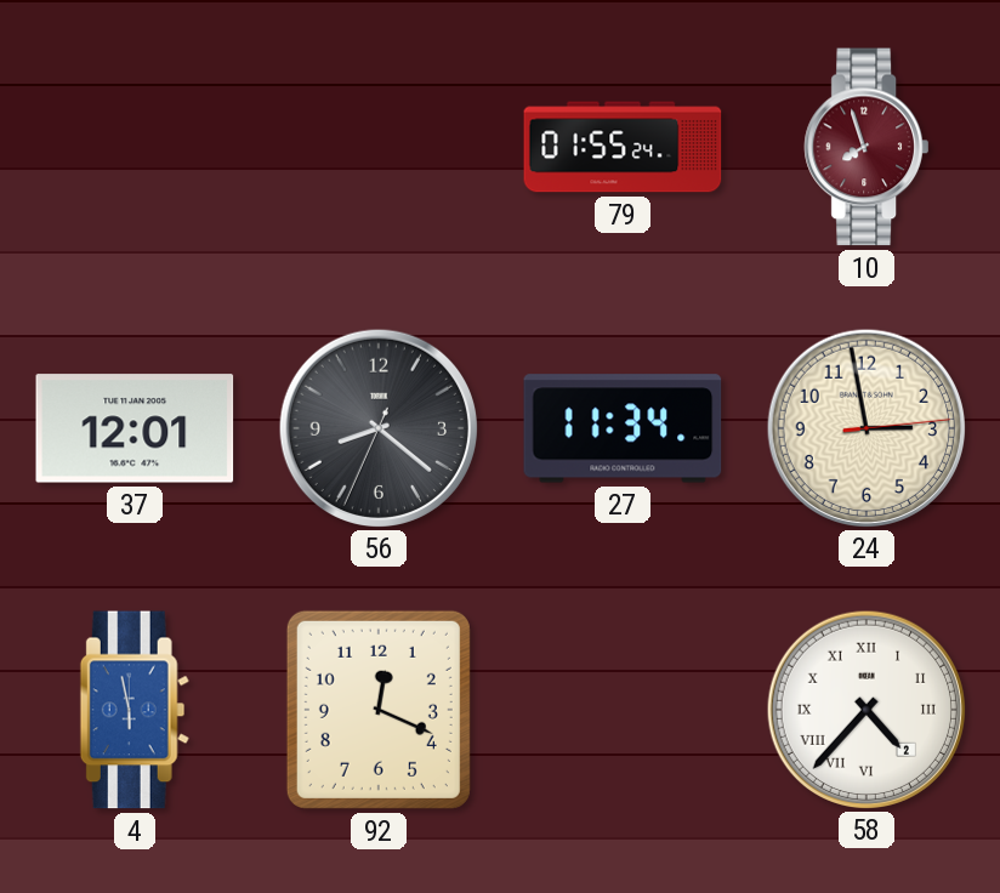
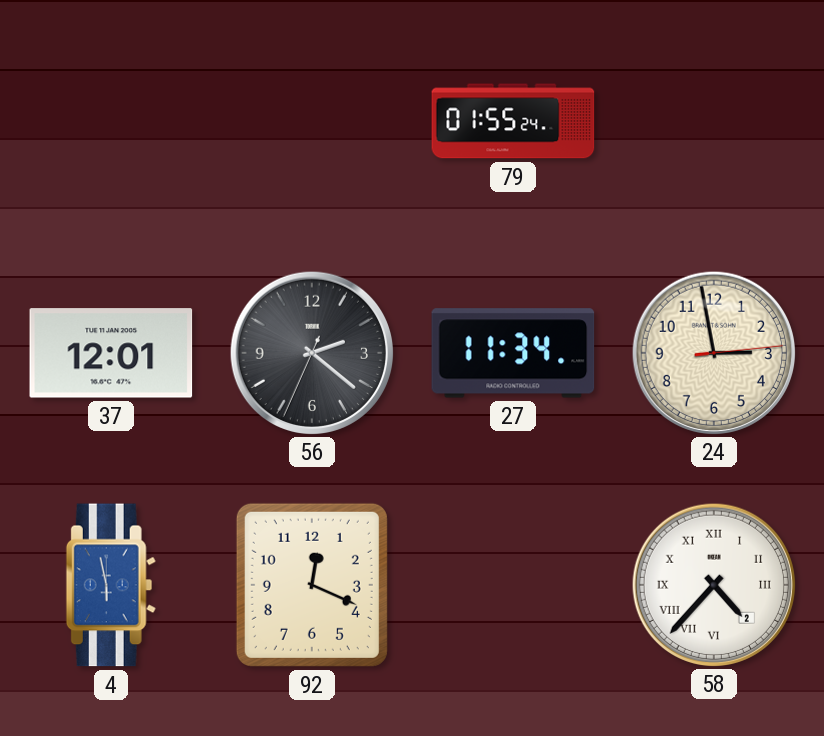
10: 7:57 -> none
56: 8:21 -> 2:21
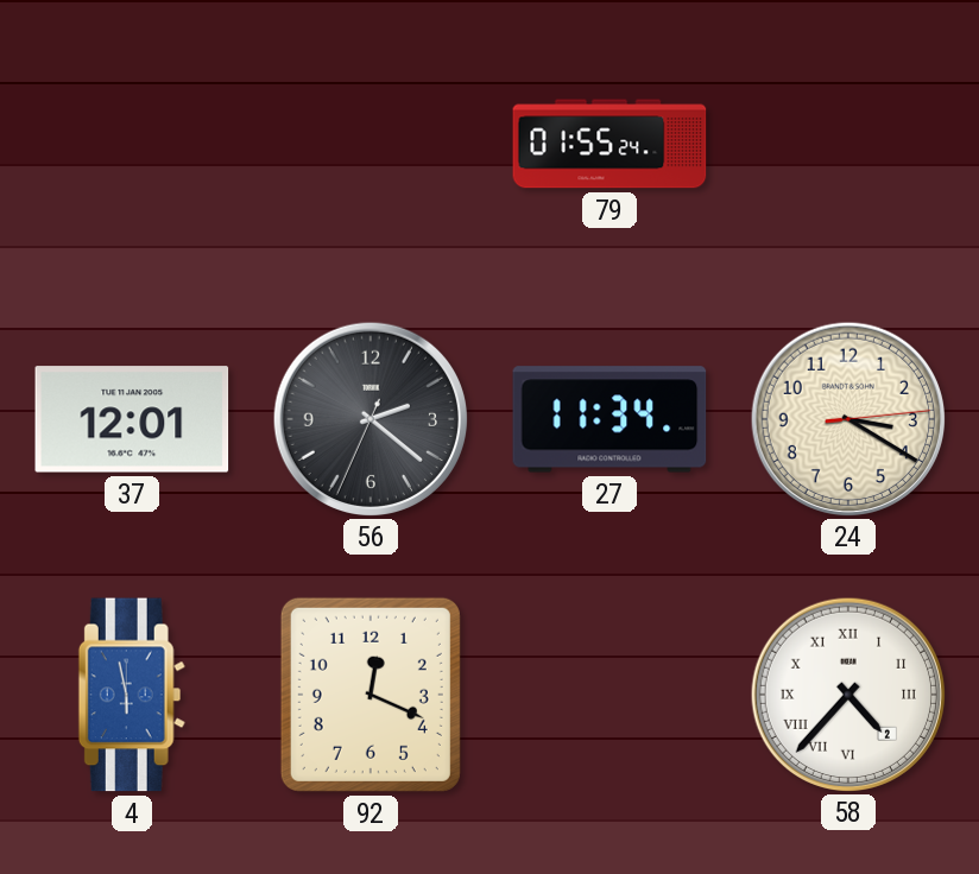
24: 2:58 -> 3:20
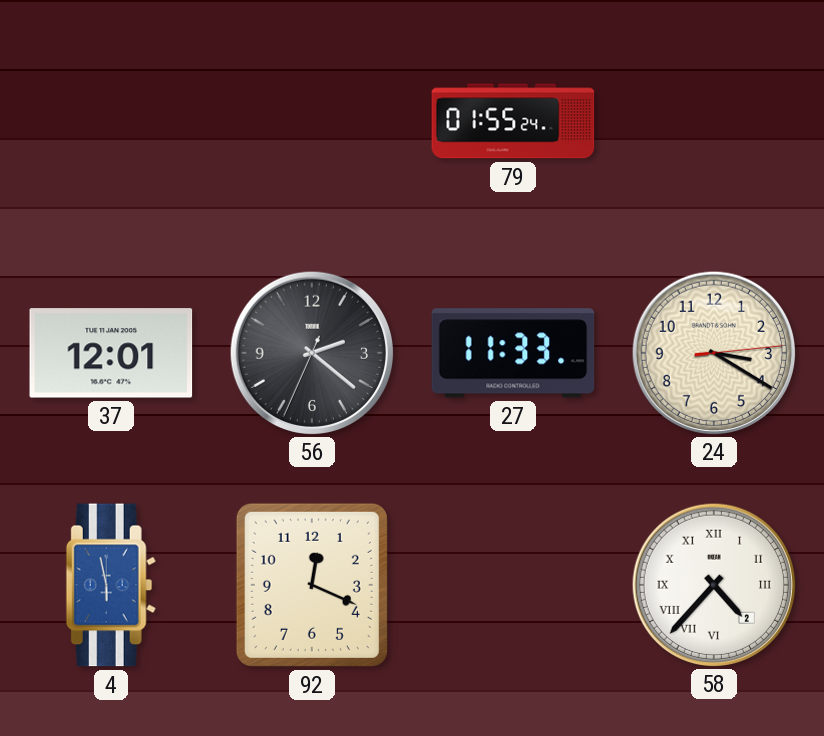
27: 11:34 -> 11:33
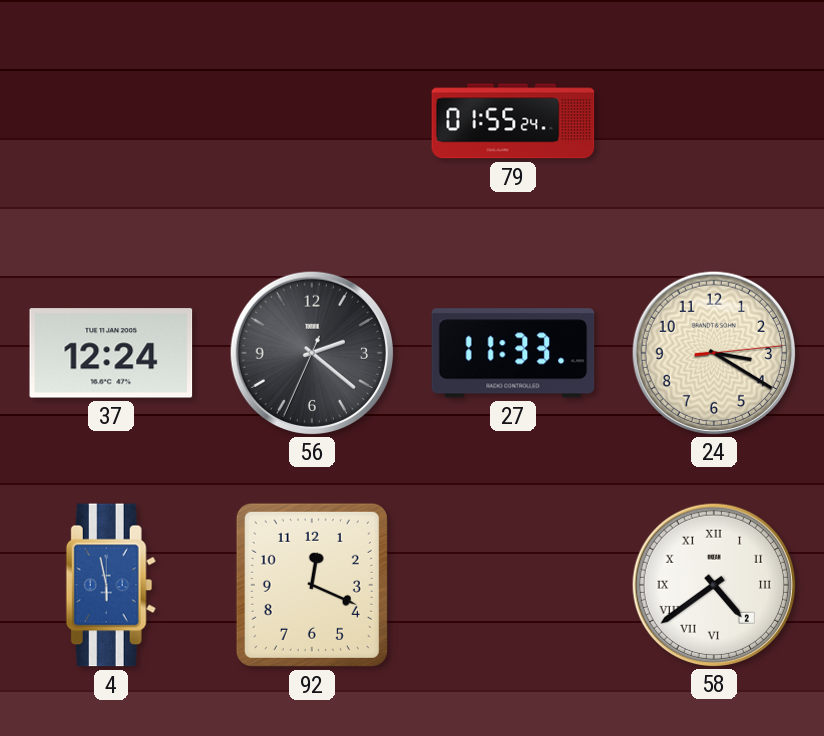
37: 12:01 -> 12:24
58: 4:37 -> 4:39
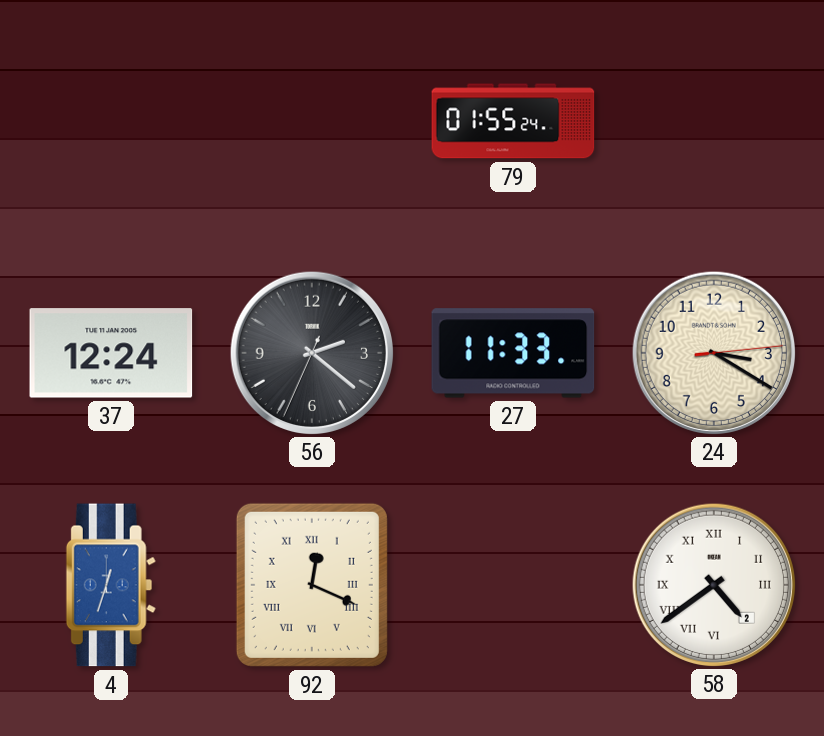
4: 5:58 -> 12:33
92 numerals: Arabic -> Roman
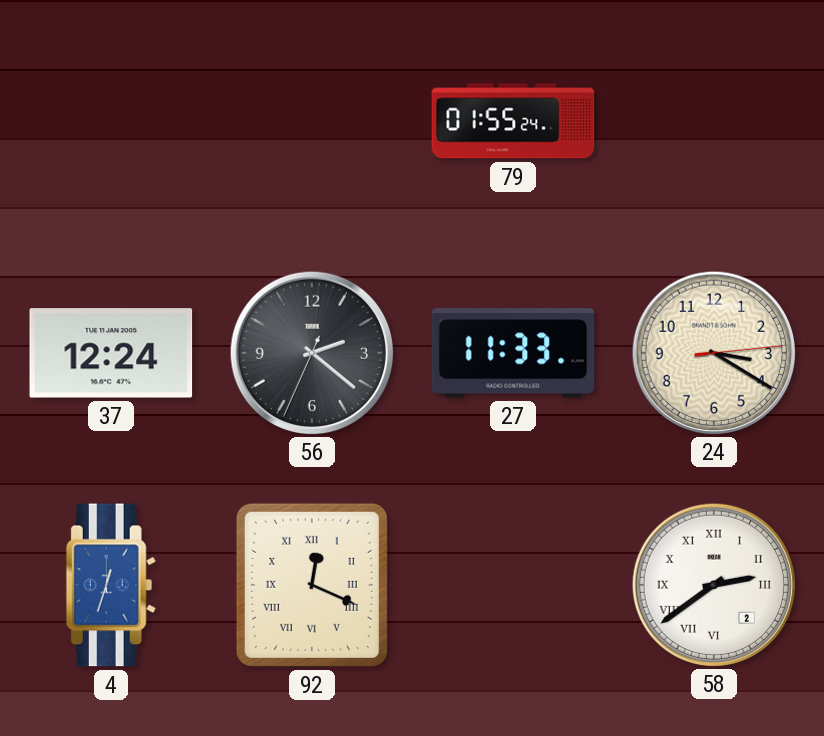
58: 4:39 -> 2:39
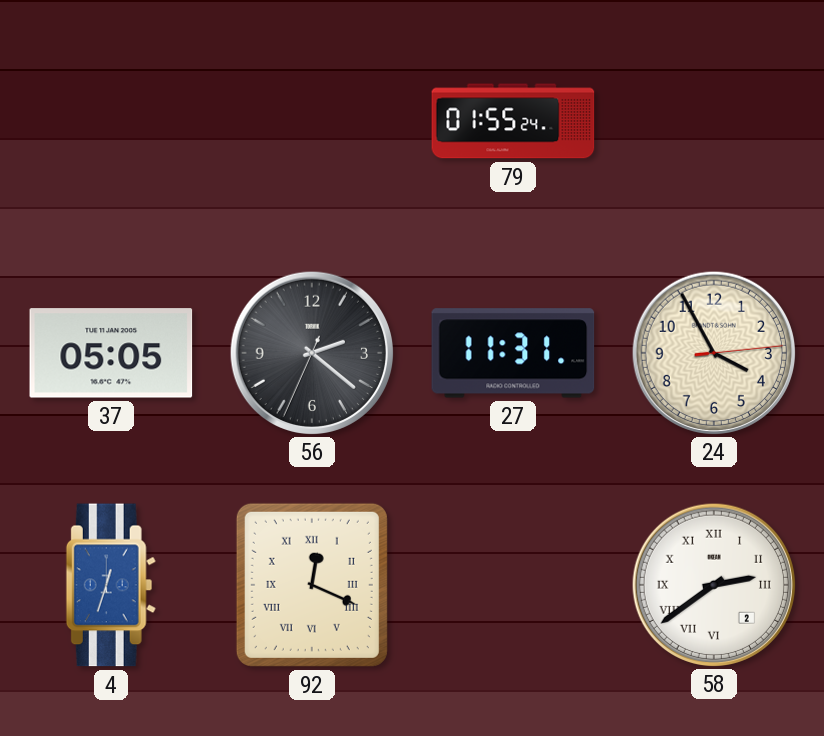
37: 12:24 -> 05:05
27: 11:33 -> 11:31
24: 3:20 -> 3:55
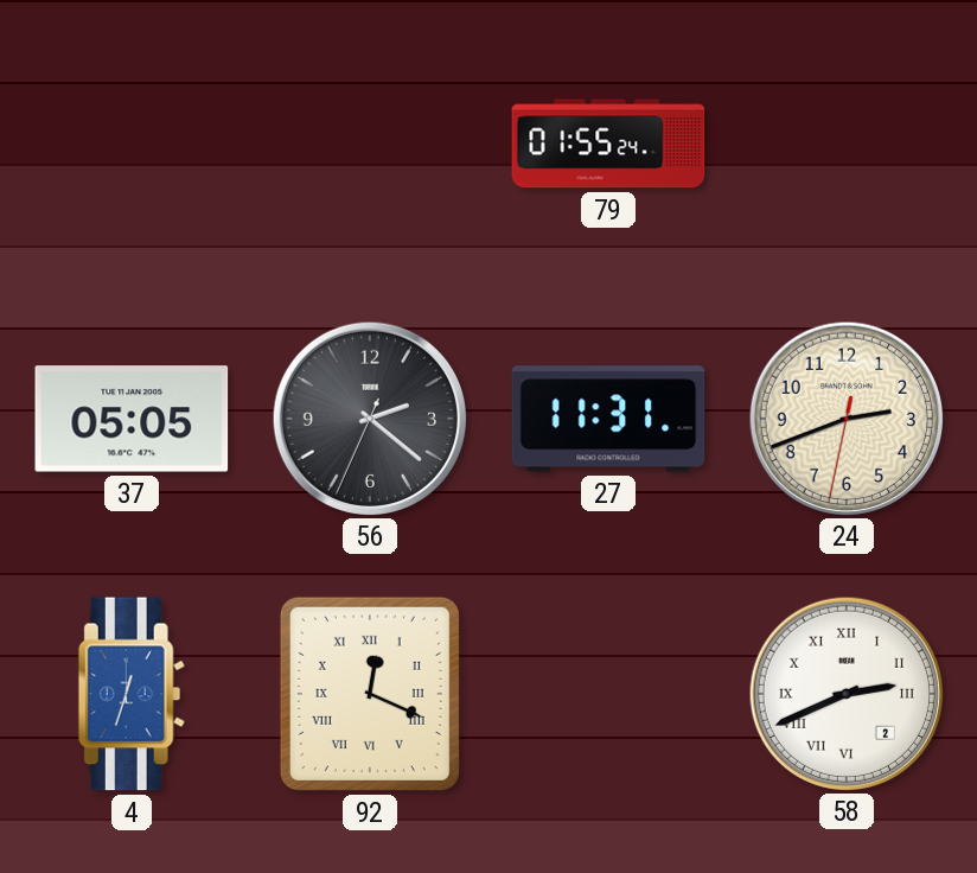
24: 3:55 -> 2:41
58: 2:39 -> 2:41
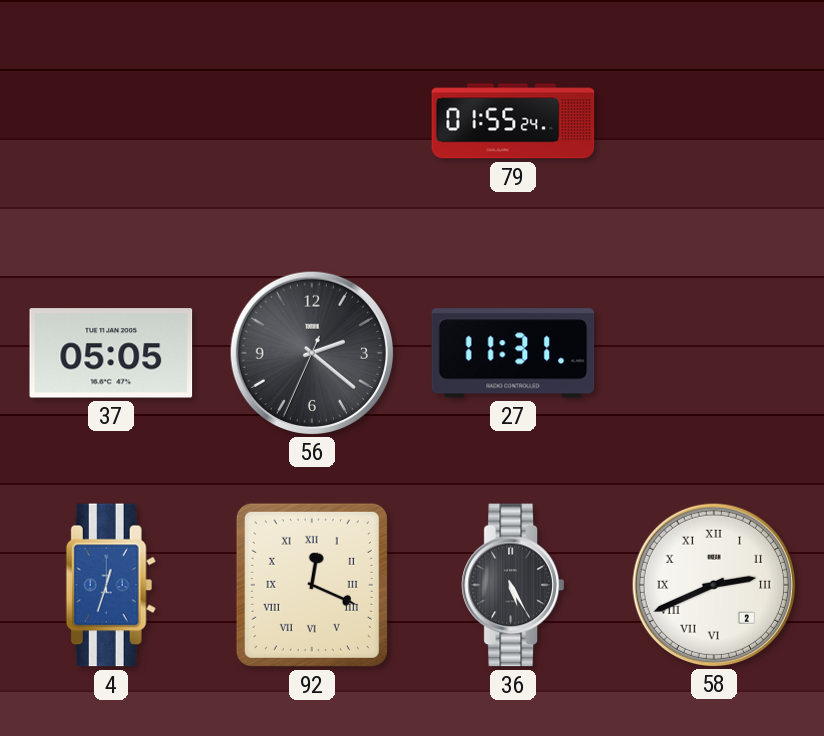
24: 2:41 -> none
36: none -> 5:25
